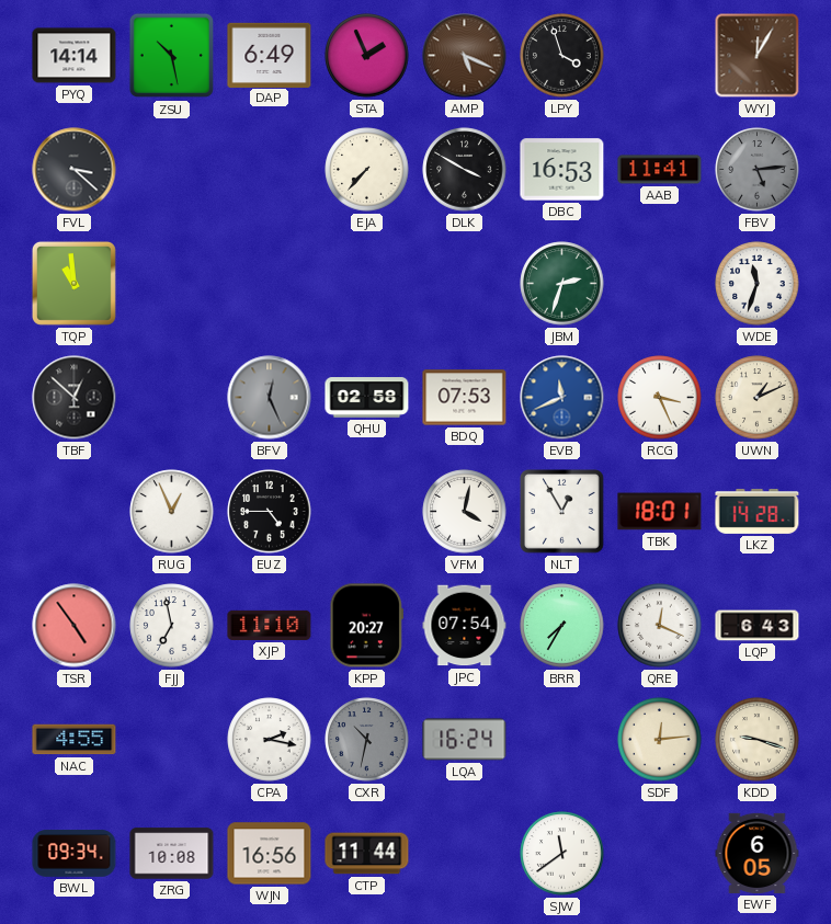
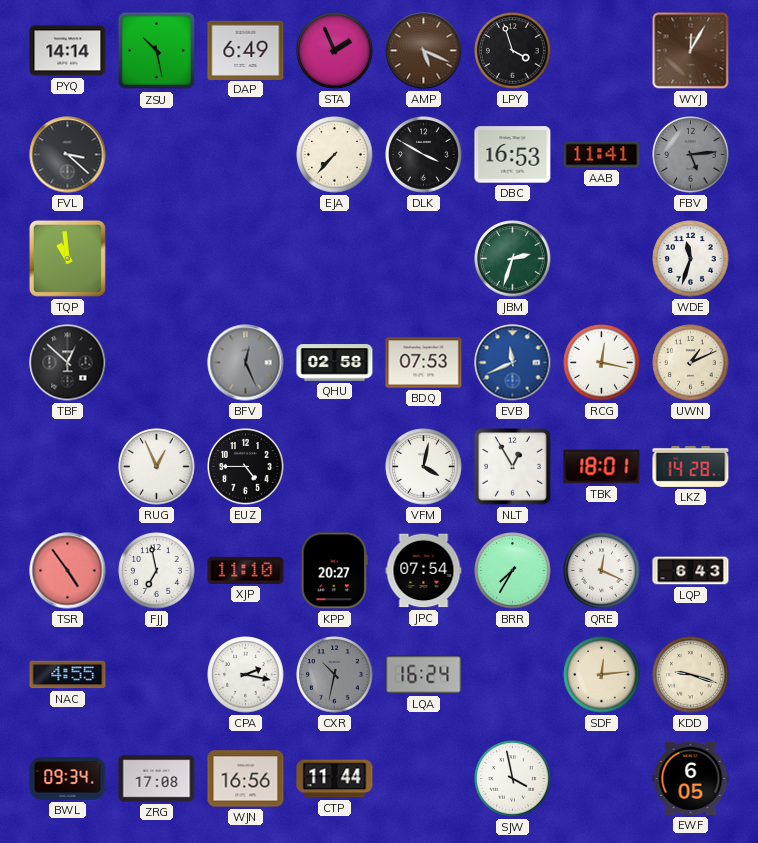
RCG: 3:26 -> 12:17
ZRG: 10:08 -> 17:08
SJW: 11:39 -> 3:58
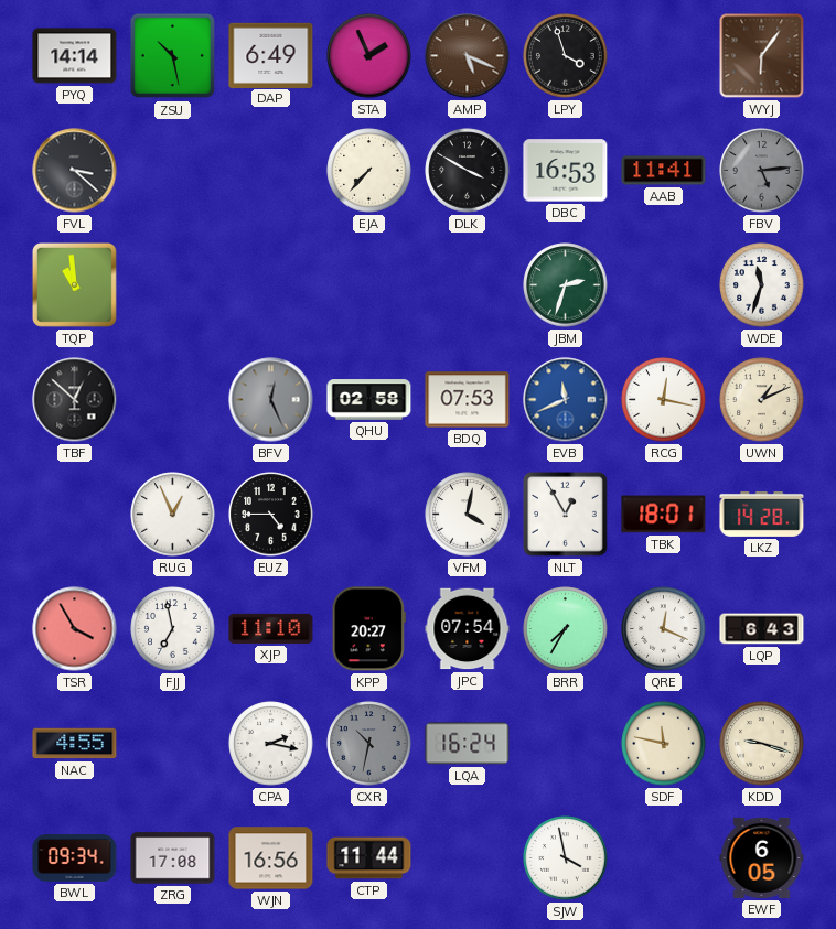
WYJ: 12:05 -> 6:06
TSR: 4:54 -> 3:55
SDF: 12:14 -> 11:47
